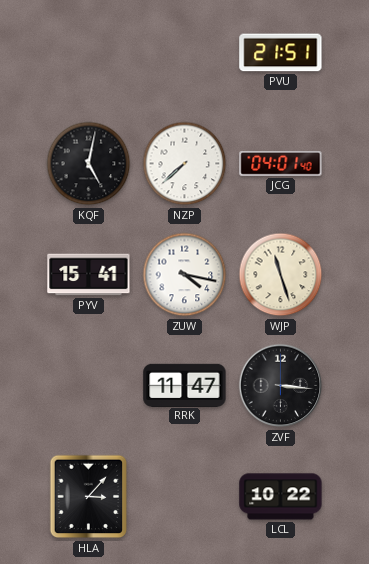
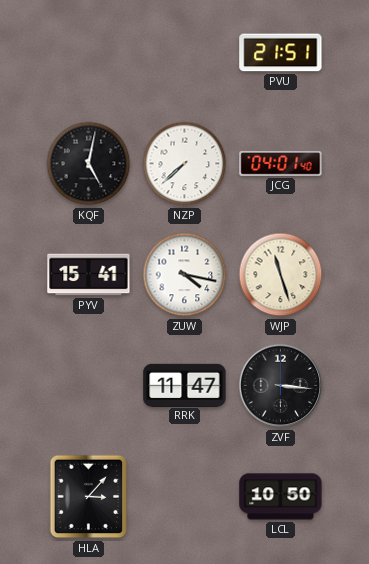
LCL: 10:22 -> 10:50
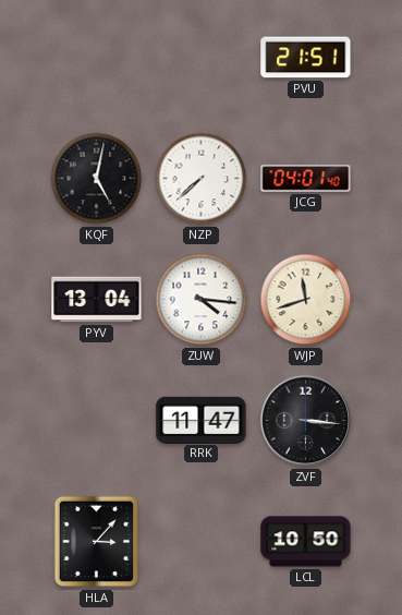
PYV: 15:41 -> 13:04
ZUW: 4:17 -> 4:16
WJP: 11:27 -> 11:42
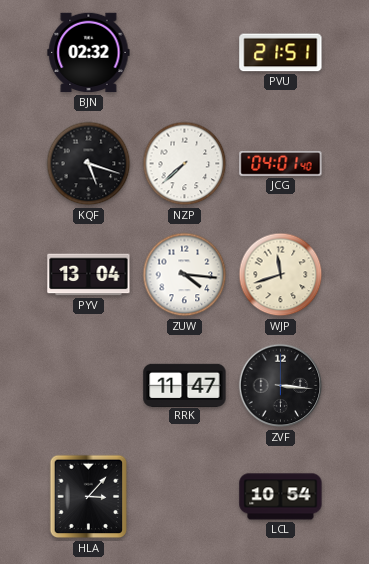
BJN: none -> 02:32
KQF: 5:02 -> 5:18
LCL: 10:50 -> 10:54
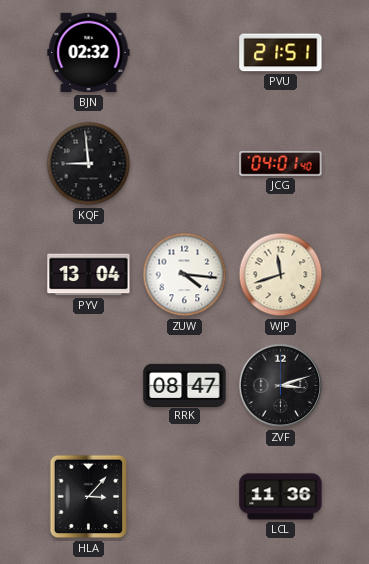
KQF: 5:18 -> 8:59
NZP: 7:38 -> none
RRK: 11:47 -> 08:47
ZVF: 3:16 -> 3:12
LCL: 10:54 -> 11:36
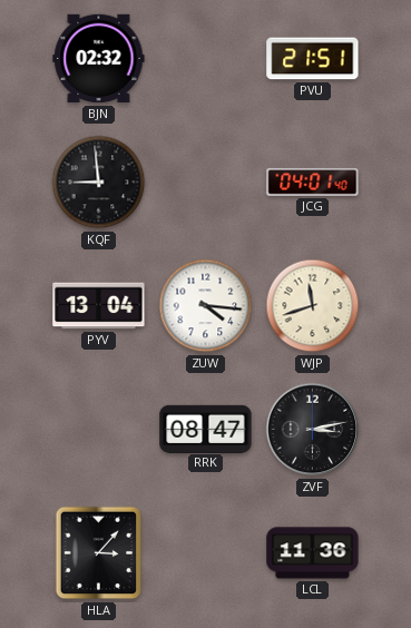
ZVF: 3:12 -> 3:13
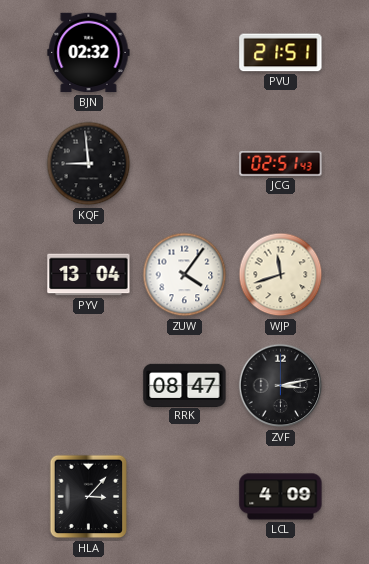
JCG: 04:01 -> 02:51
ZUW: 4:16 -> 4:06
LCL: 11:36 -> 4:09
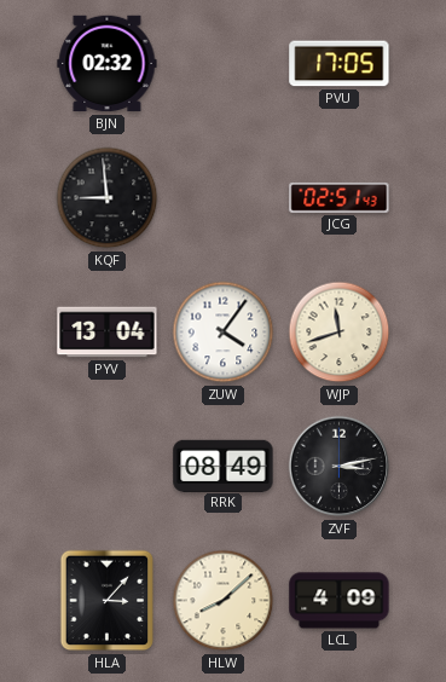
PVU: 21:51 -> 17:05
RRK: 08:47 -> 08:49
HLW: none -> 8:08
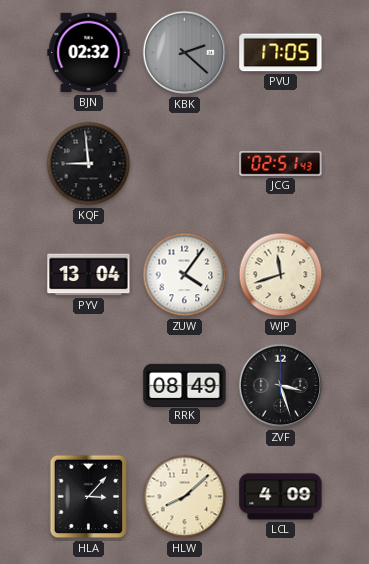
KBK: none -> 2:22
ZVF: 3:13 -> 3:27
